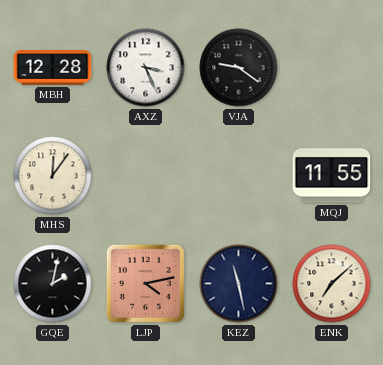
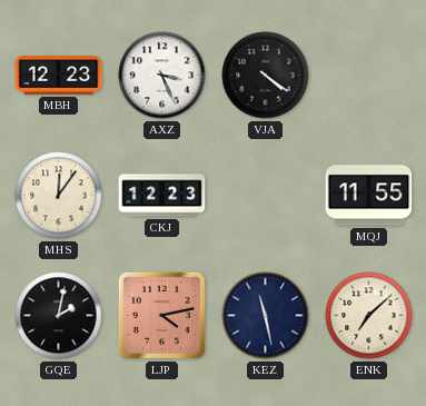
MBH: 12:28 -> 12:23
VJA: 9:21 -> 4:21
CKJ: none -> 12:23
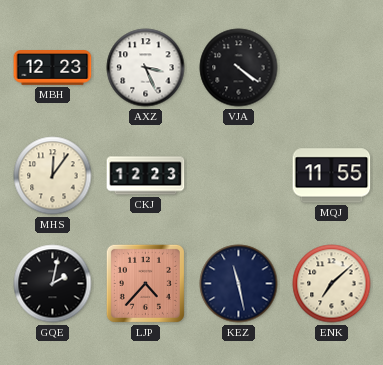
LJP: 4:13 -> 4:37
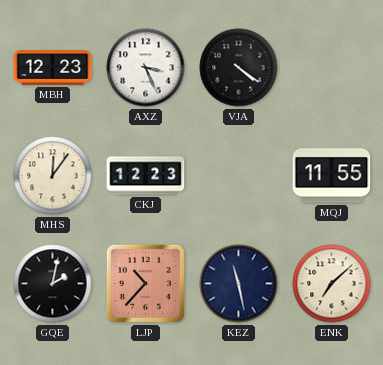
LJP: 4:37 -> 10:37
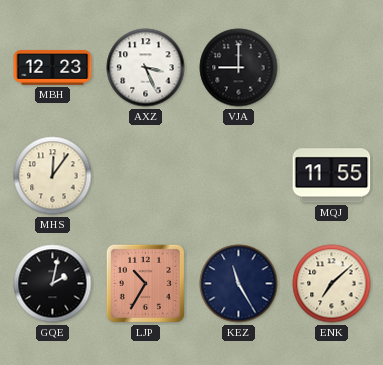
VJA: 4:21 -> 9:00
CKJ: 12:23 -> none
LJP: 10:37 -> 10:35
KEZ: 11:28 -> 11:25
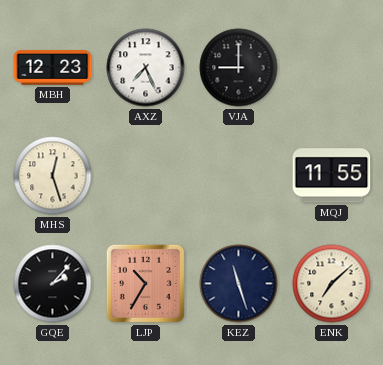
AXZ: 3:26 -> 7:26
MHS: 12:06 -> 12:27
GQE: 2:02 -> 2:07
KEZ: 11:25 -> 11:27
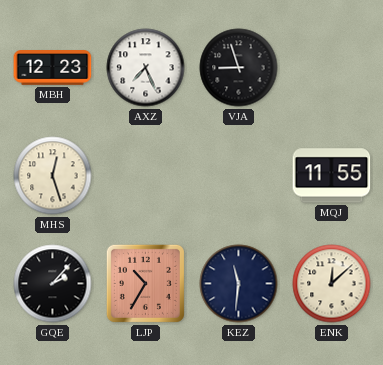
VJA: 9:00 -> 8:57
KEZ: 11:27 -> 11:31
ENK: 7:08 -> 12:08
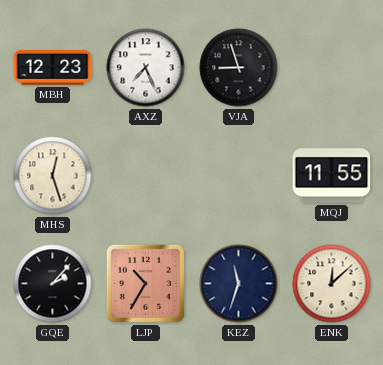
KEZ: 11:31 -> 11:33
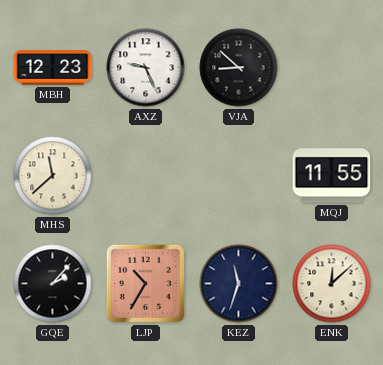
AXZ: 7:26 -> 9:26
VJA: 8:57 -> 8:52
MHS: 12:27 -> 11:38
